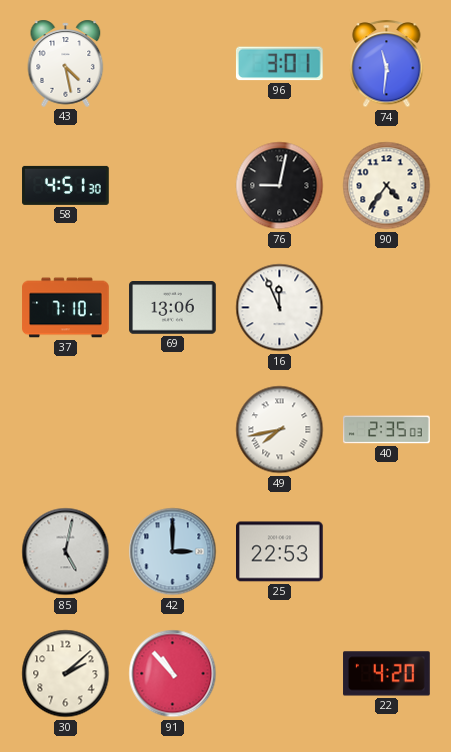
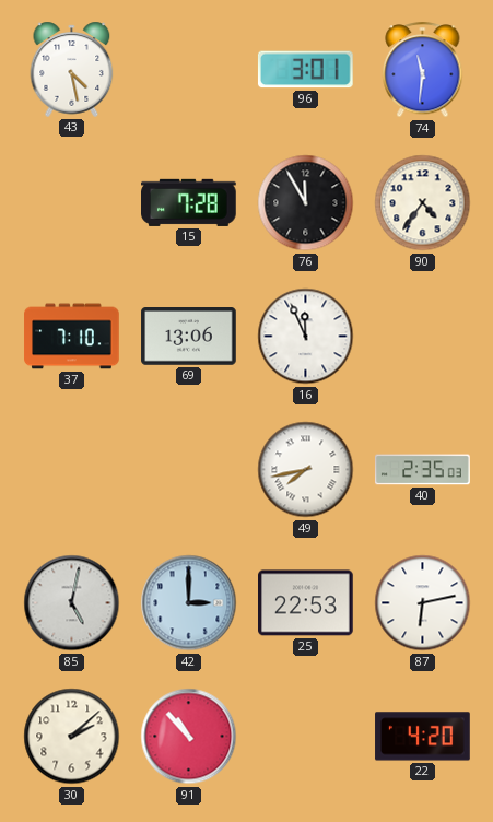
58: 4:51 -> none
15: none -> 7:28
76: 9:02 -> 11:55
87: none -> 6:13
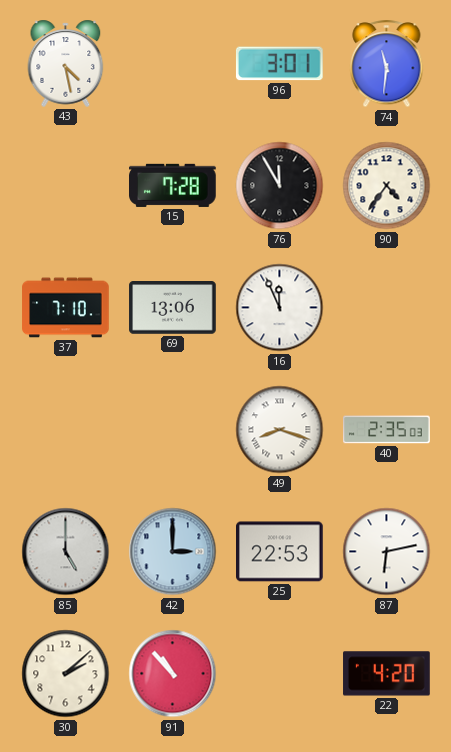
49: 7:43 -> 8:18
85: 5:02 -> 5:00
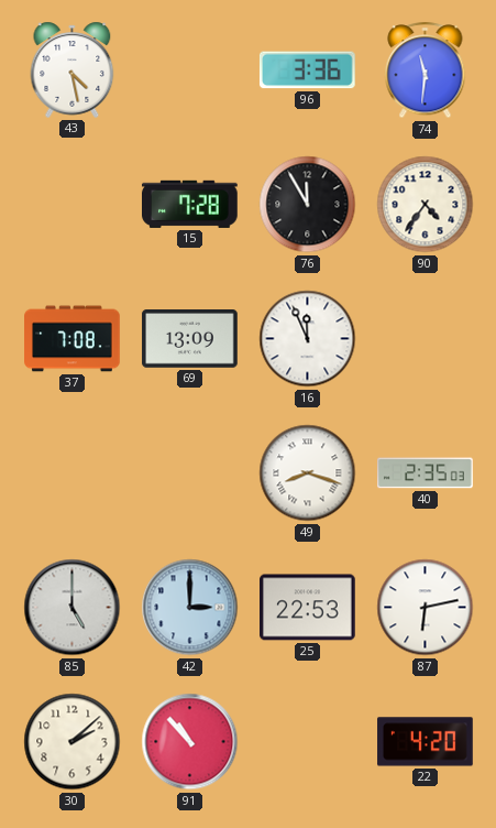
96: 3:01 -> 3:36
37: 7:10 -> 7:08
69: 13:06 -> 13:09
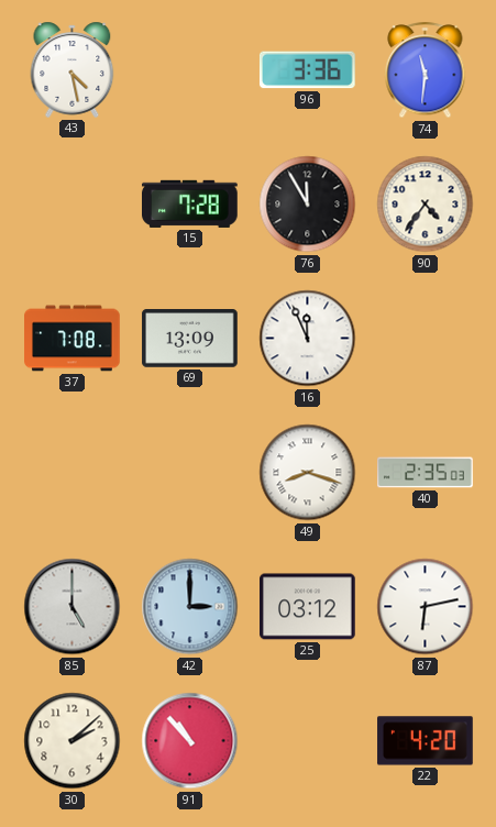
25: 22:53 -> 03:12
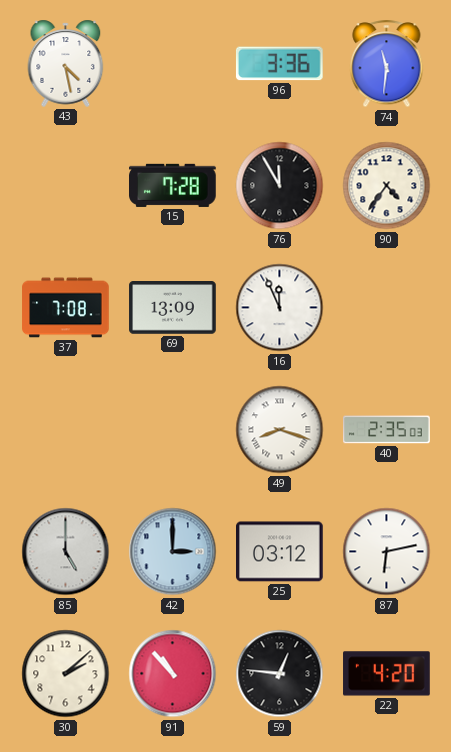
59: none -> 12:46
